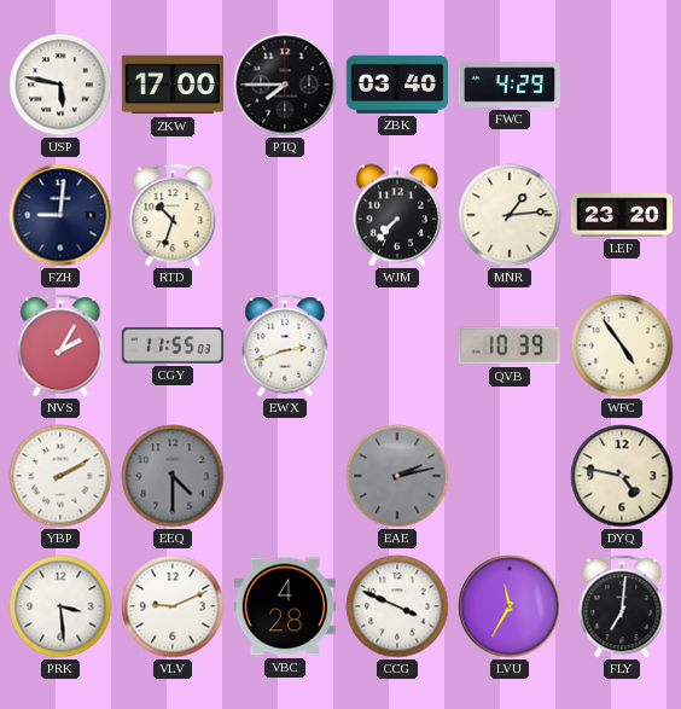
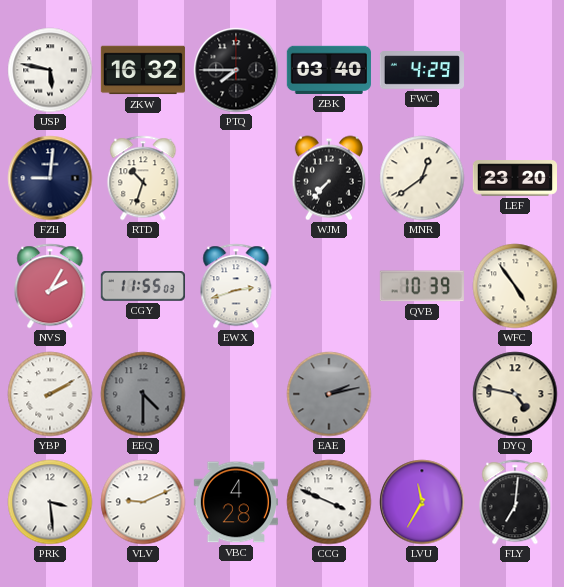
ZKW: 17:00 -> 16:32
MNR: 1:14 -> 12:39
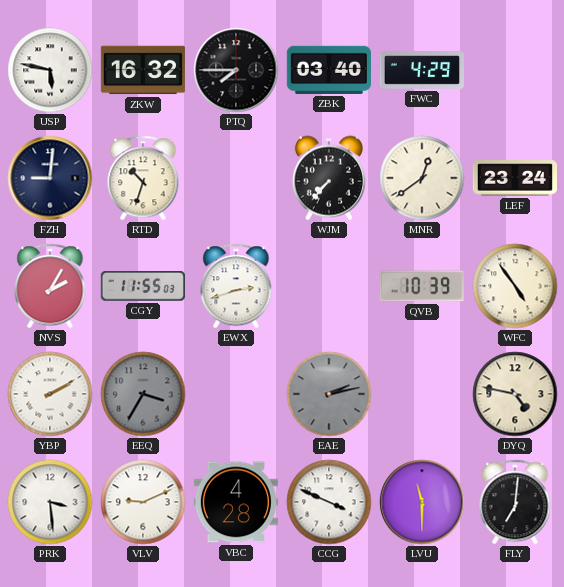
LEF: 23:20 -> 23:24
EEQ: 4:30 -> 3:35
LVU: 11:35 -> 11:30
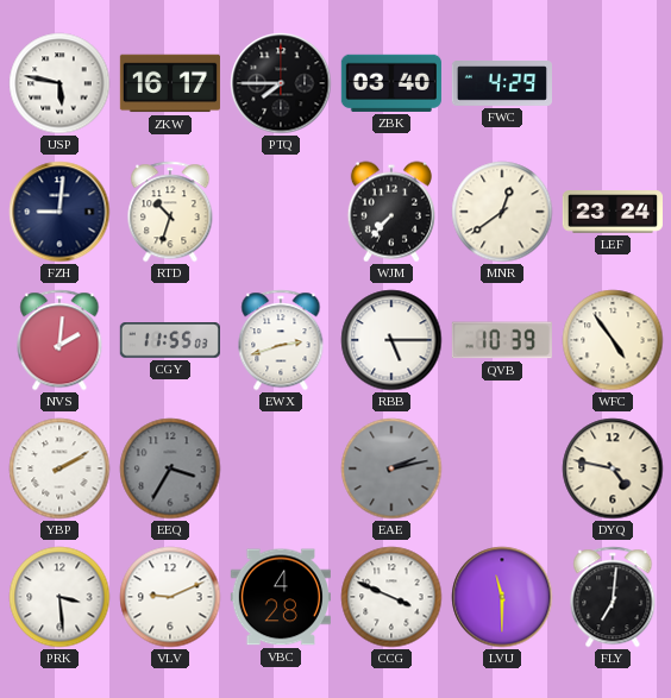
ZKW: 16:32 -> 16:17
NVS: 2:05 -> 2:01
RBB: none -> 5:15
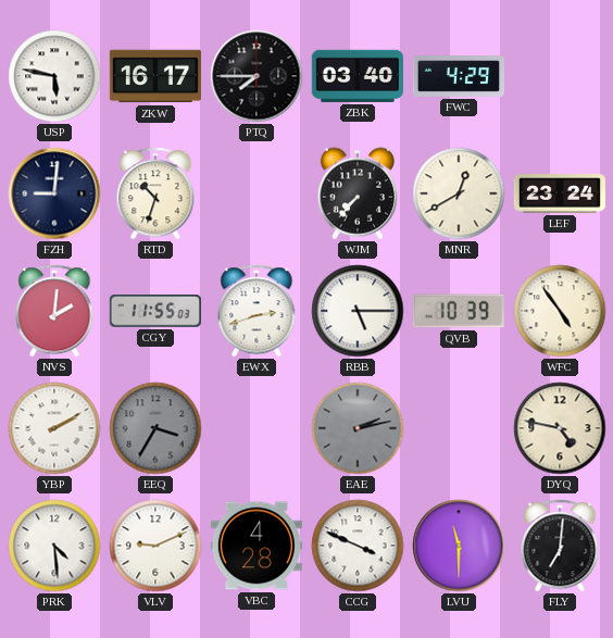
MNR: 12:39 -> 12:40
PRK: 3:29 -> 4:29
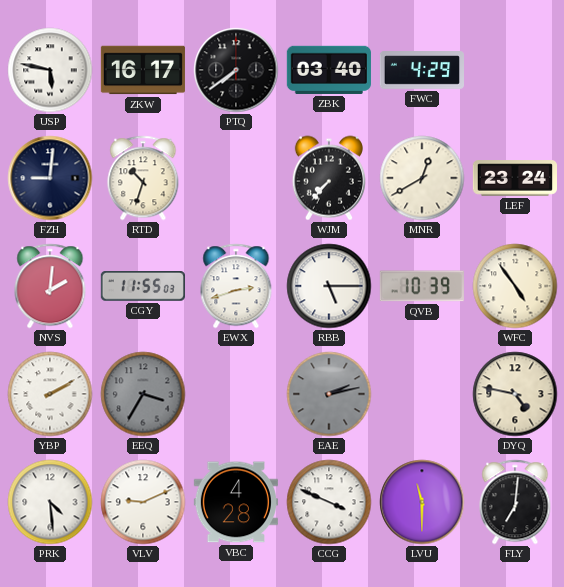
PTQ: 7:45 -> 7:39
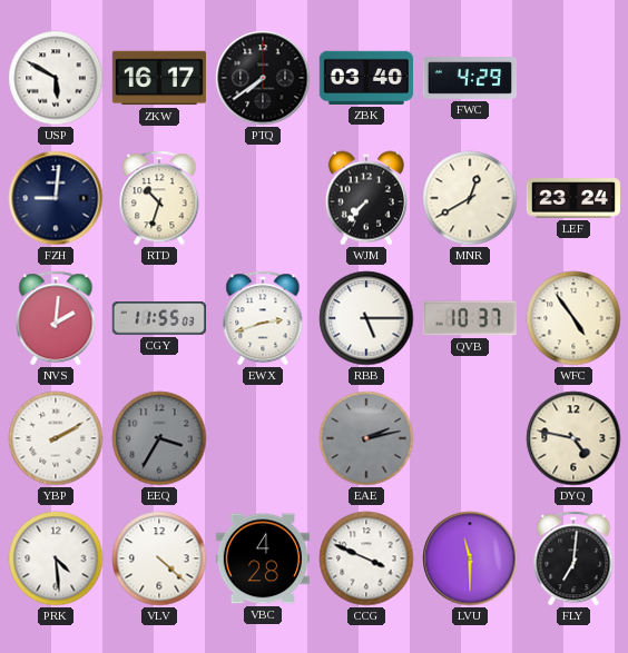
USP: 5:47 -> 5:50
QVB: 10:39 -> 10:37
VLV: 9:11 -> 4:22
